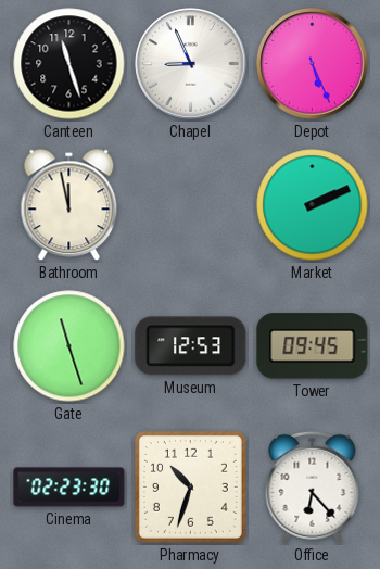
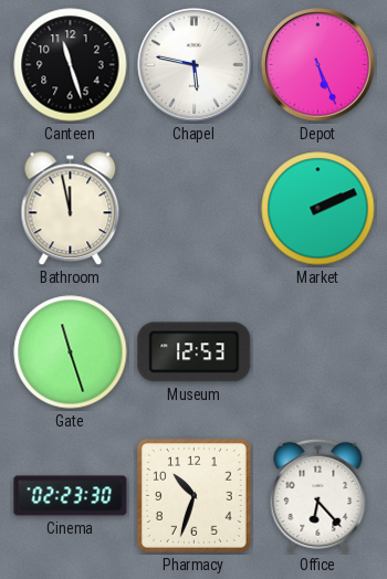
Chapel: 8:56 -> 5:47
Tower: 09:45 -> none
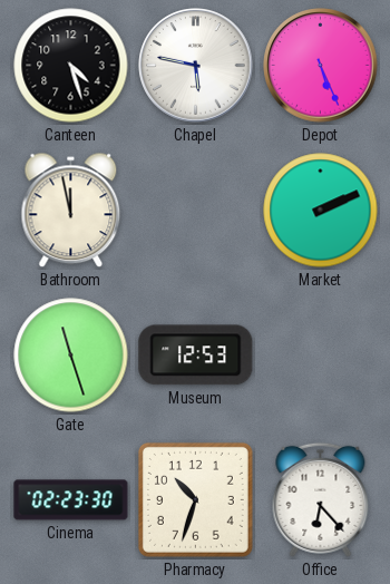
Canteen: 11:27 -> 4:27
